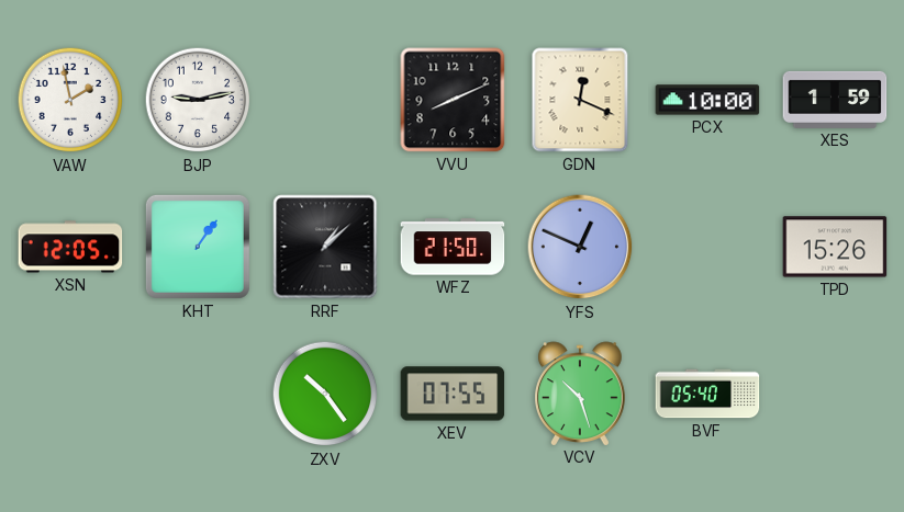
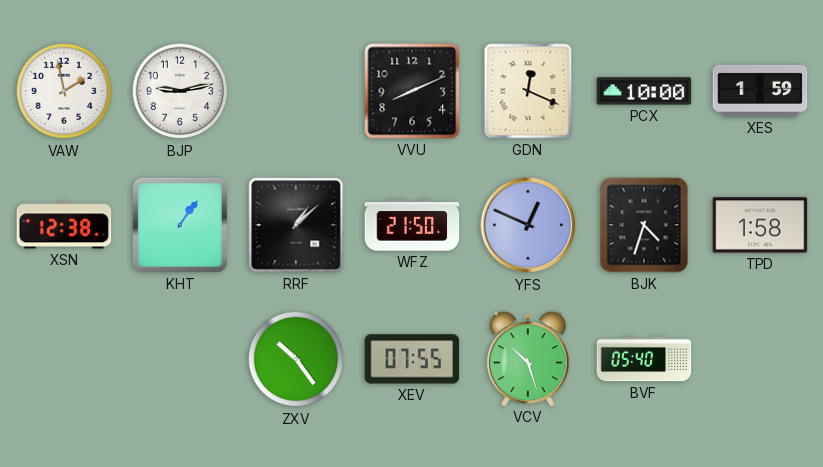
XSN: 12:05 -> 12:38
BJK: none -> 4:33
TPD: 15:26 -> 1:58
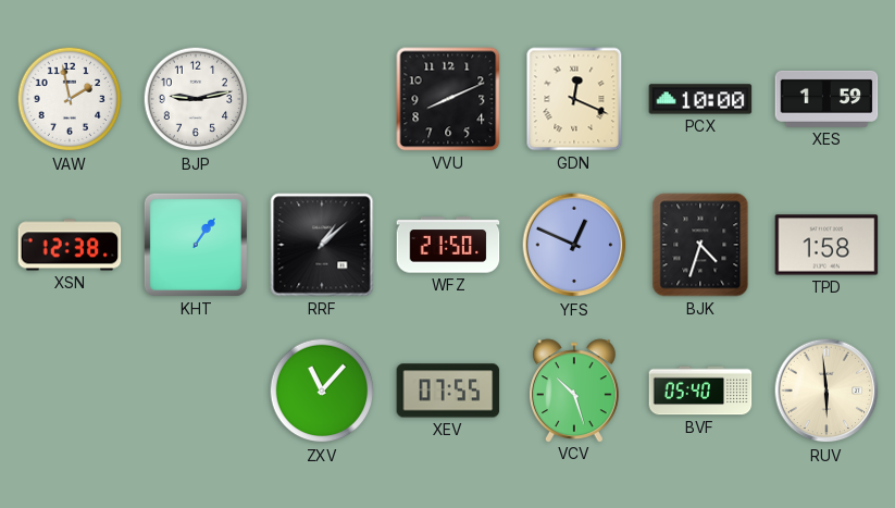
ZXV: 10:24 -> 11:07
RUV: none -> 5:59
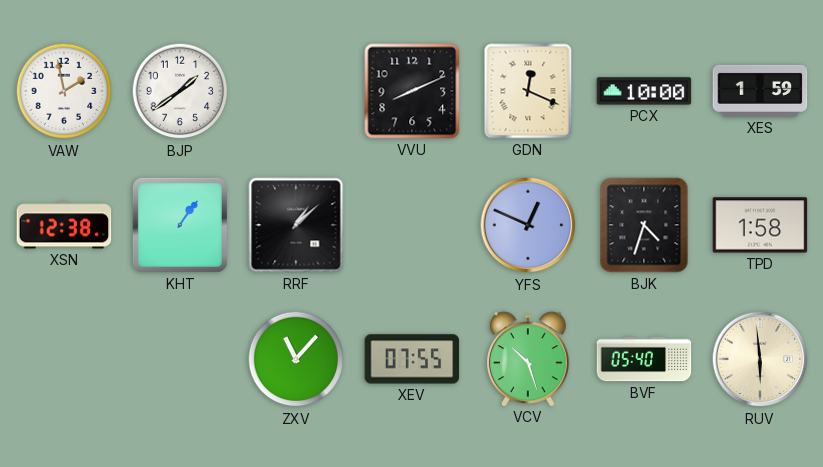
BJP: 9:13 -> 1:39
WFZ: 21:50 -> none
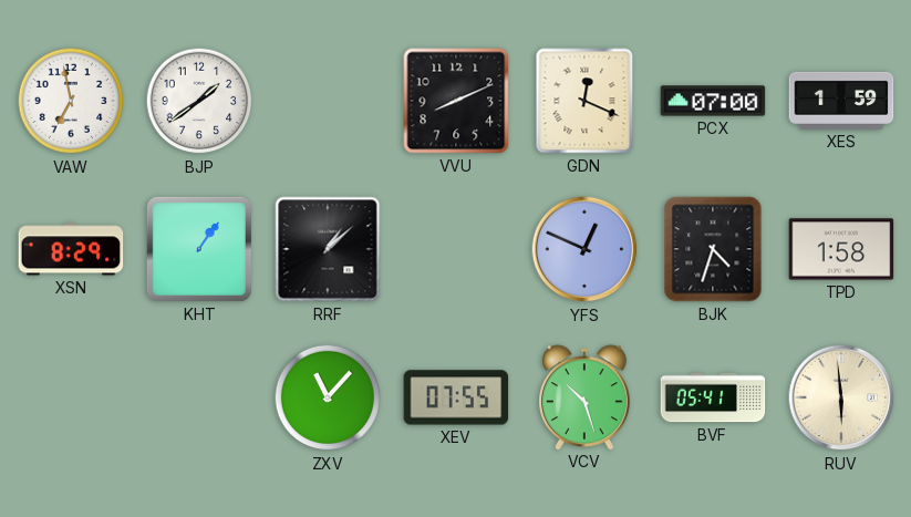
VAW: 1:58 -> 6:58
PCX: 10:00 -> 07:00
XSN: 12:38 -> 8:29
BVF: 05:40 -> 05:41
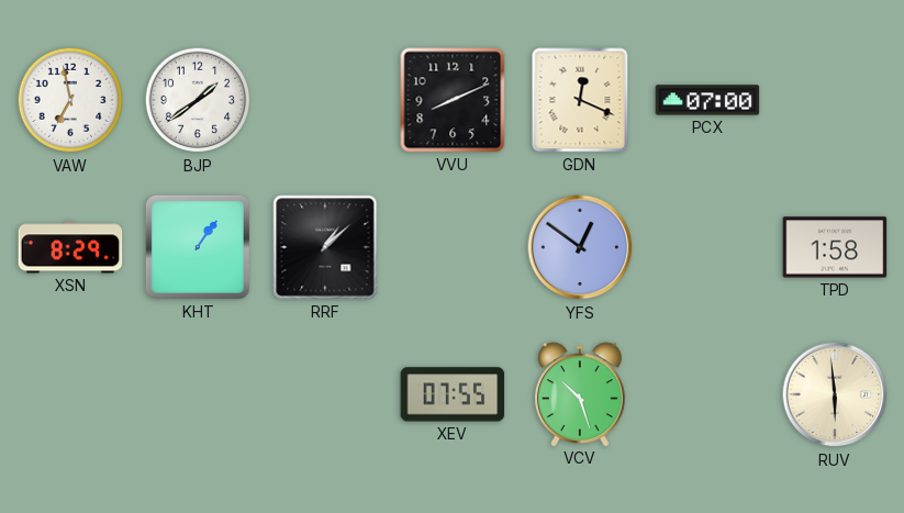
XES: 1:59 -> none
YFS: 12:49 -> 12:51
BJK: 4:33 -> none
ZXV: 11:07 -> none
BVF: 05:41 -> none
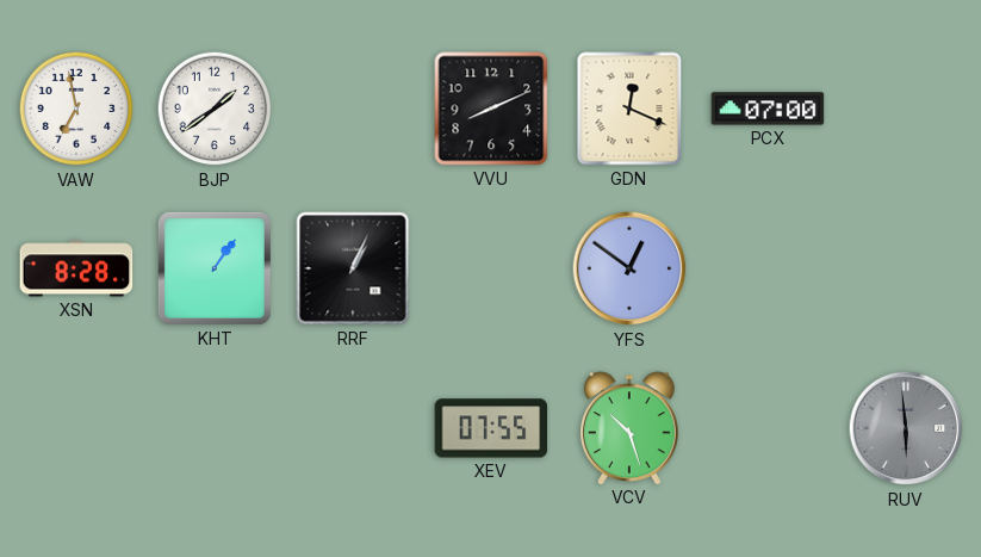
XSN: 8:29 -> 8:28
RRF: 1:08 -> 1:04
TPD: 1:58 -> none
RUV dial: cream -> grey
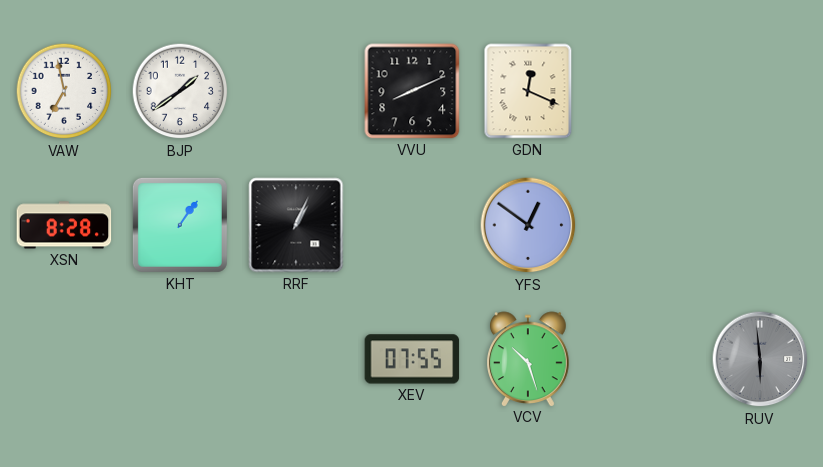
PCX: 07:00 -> none
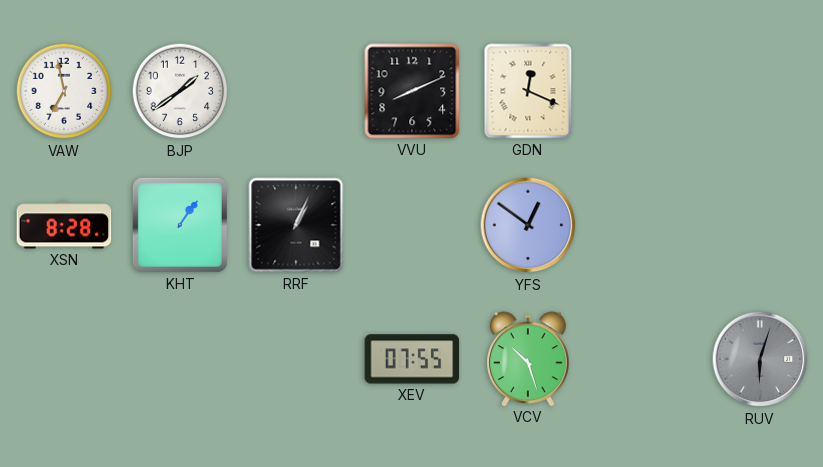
RUV: 5:59 -> 6:03
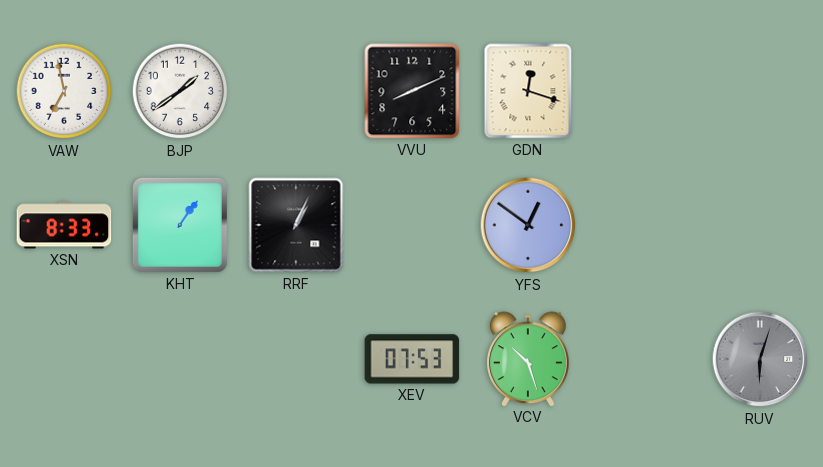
GDN: 12:19 -> 12:18
XSN: 8:28 -> 8:33
XEV: 07:55 -> 07:53
